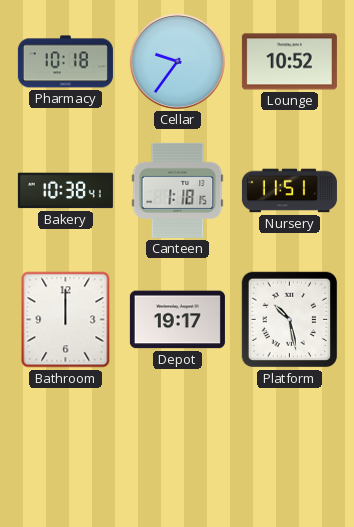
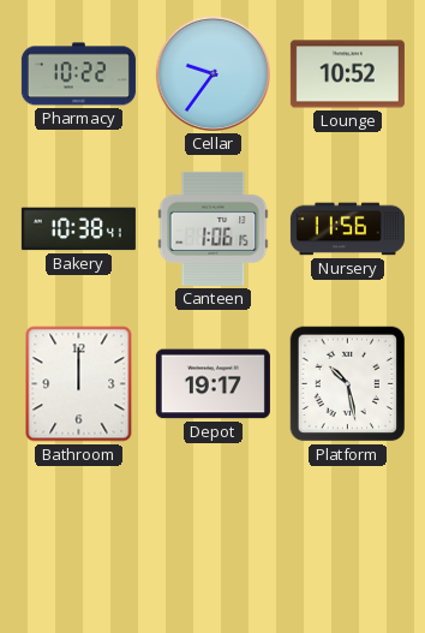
Pharmacy: 10:18 -> 10:22
Canteen: 1:18 -> 1:06
Nursery: 11:51 -> 11:56
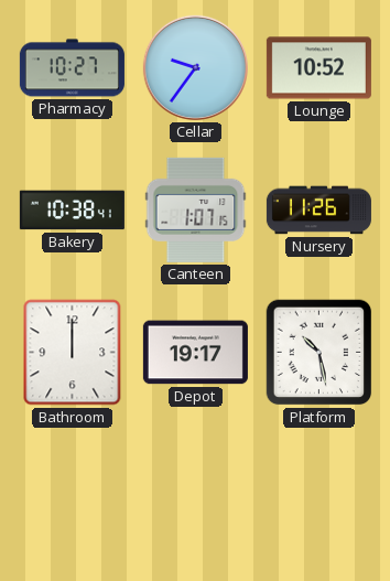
Pharmacy: 10:22 -> 10:27
Canteen: 1:06 -> 1:07
Nursery: 11:56 -> 11:26
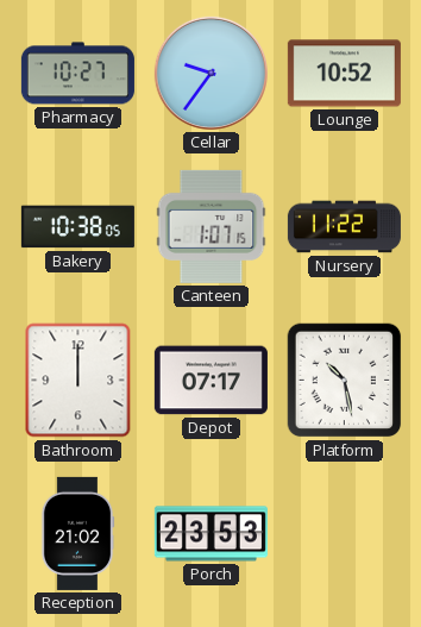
Bakery: 10:38:41 -> 10:38:05
Nursery: 11:26 -> 11:22
Depot: 19:17 -> 07:17
Reception: none -> 21:02
Porch: none -> 23:53
